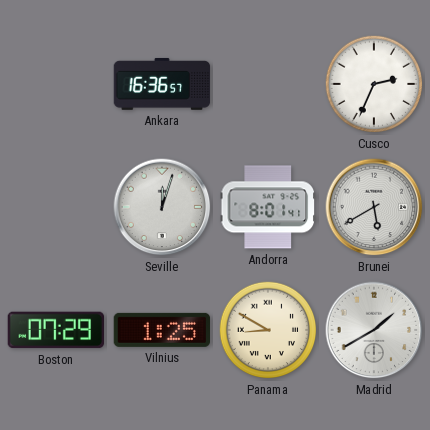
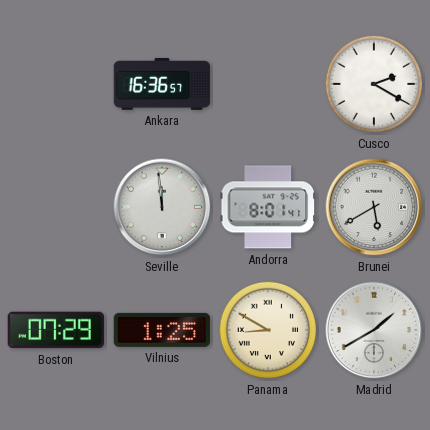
Cusco: 2:34 -> 2:20
Seville: 12:03 -> 11:59
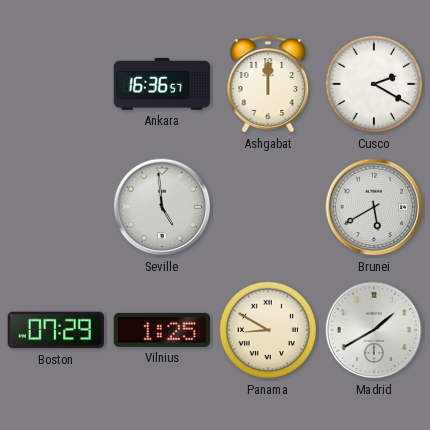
Ashgabat: none -> 12:00
Seville: 11:59 -> 4:59
Andorra: 8:01 -> none
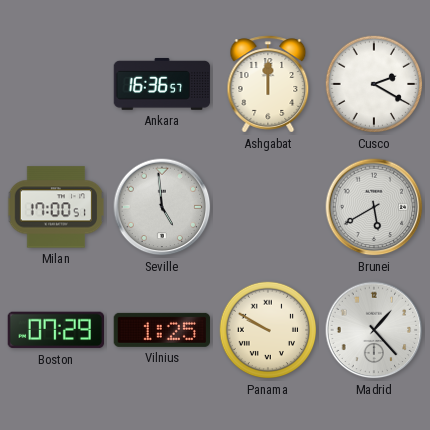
Milan: none -> 17:00
Panama: 8:50 -> 9:50
Madrid: 1:40 -> 1:23
